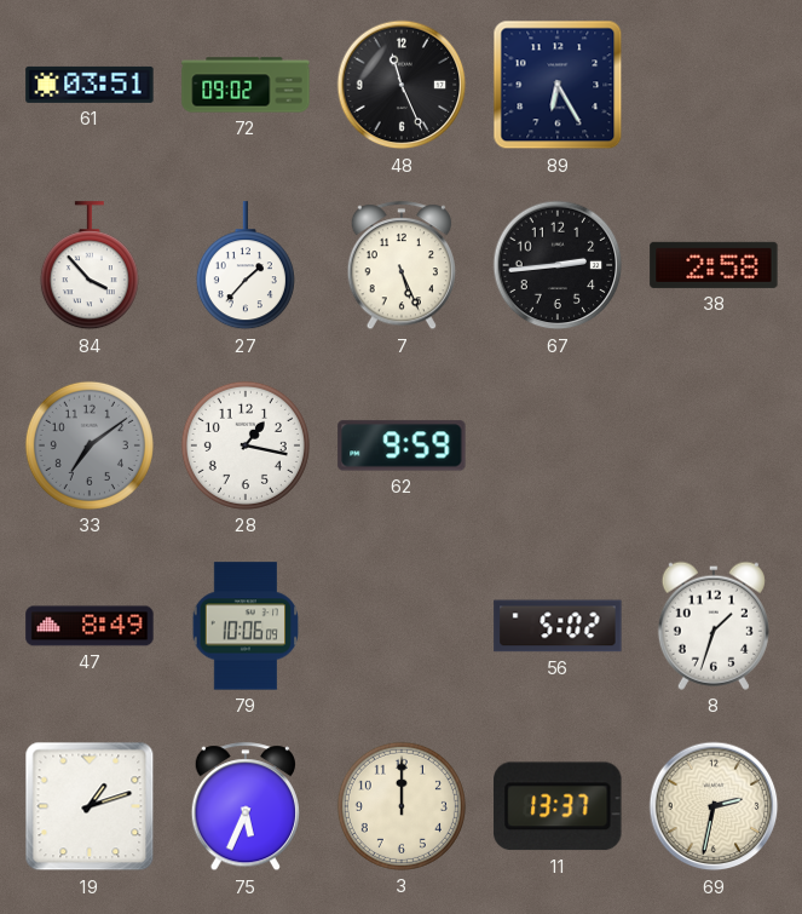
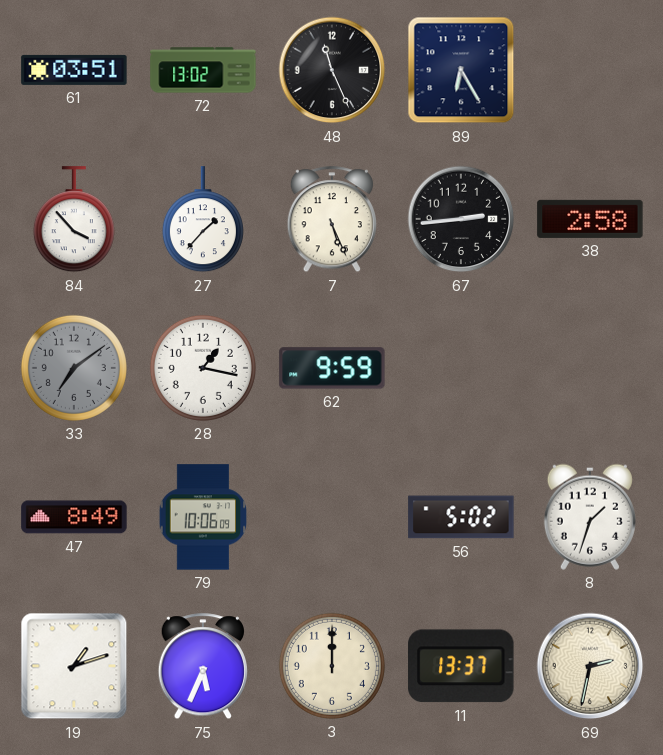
72: 09:02 -> 13:02
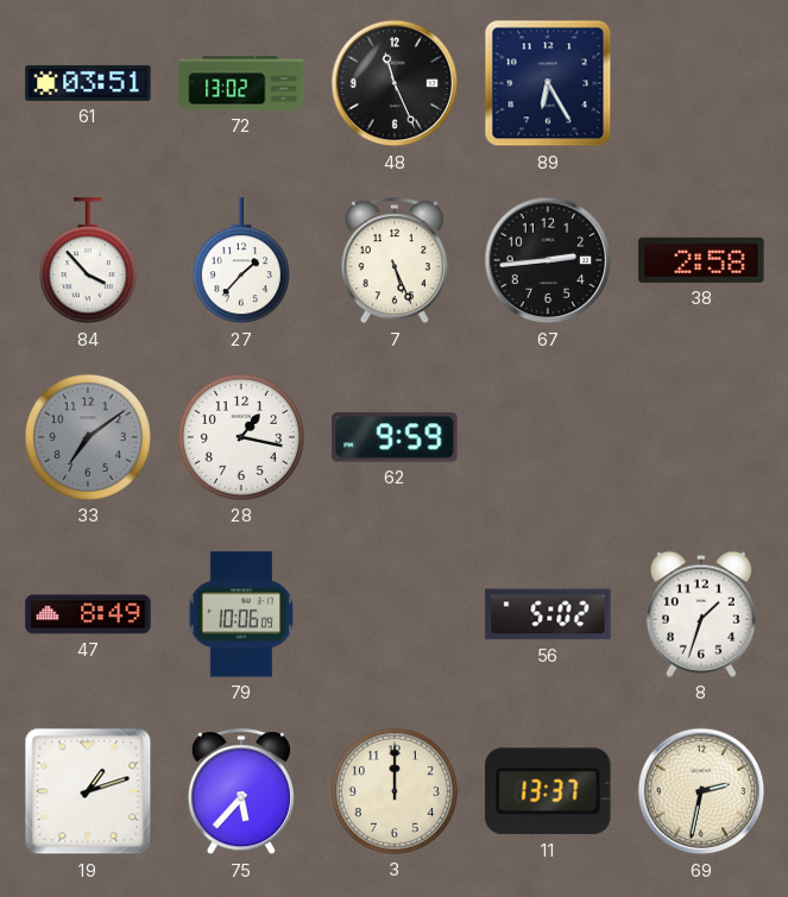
75: 5:34 -> 5:37
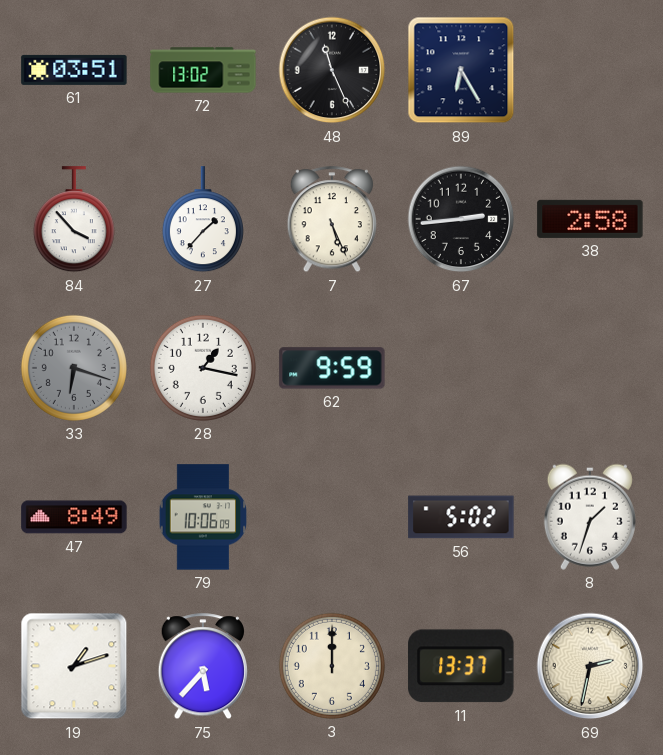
33: 7:09 -> 6:18
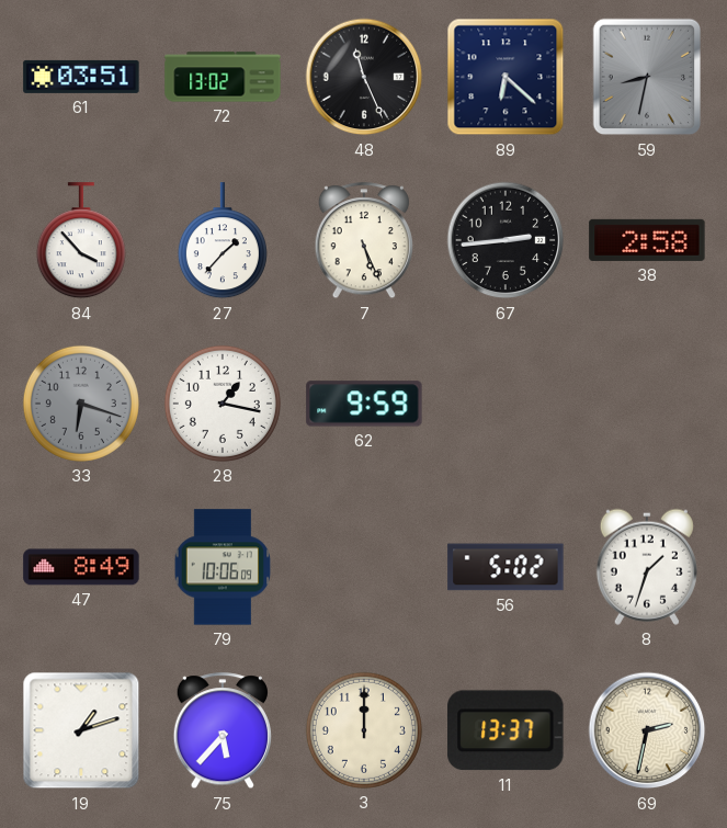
89: 6:25 -> 6:22
59: none -> 8:32
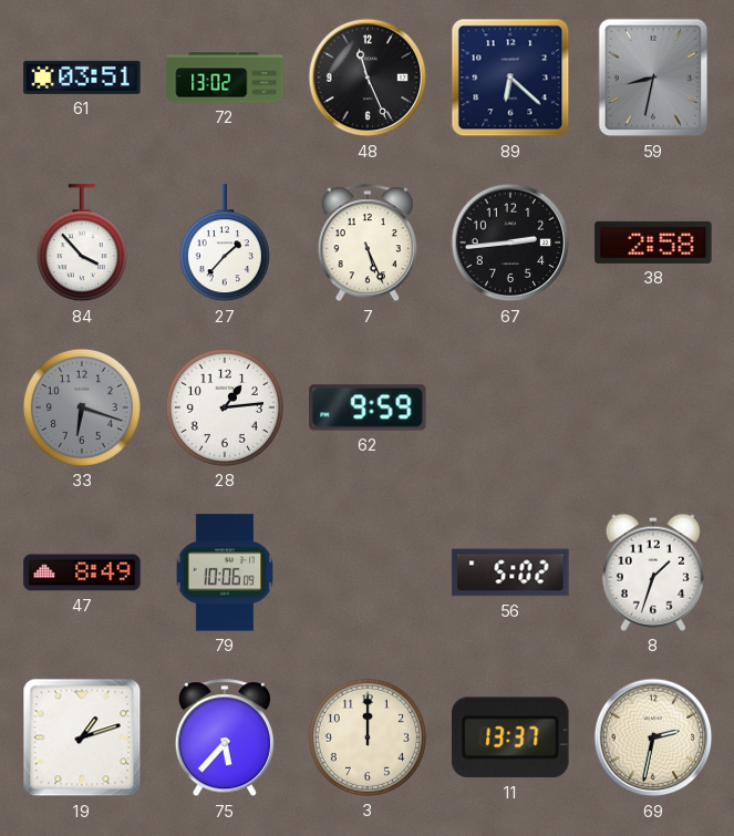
28: 1:17 -> 1:14
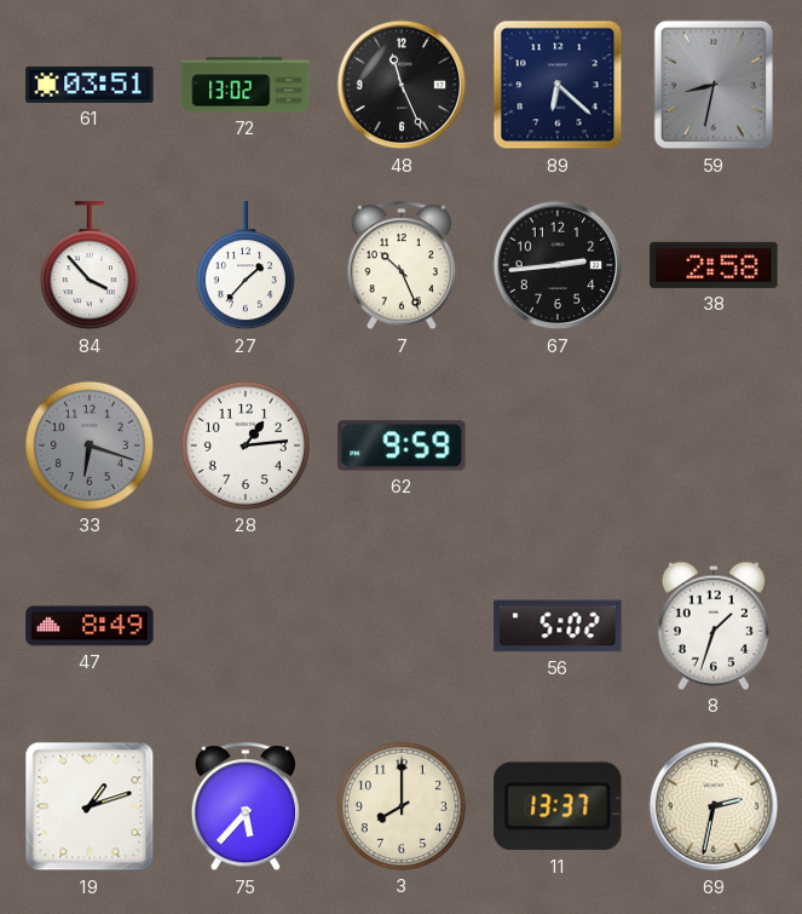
7: 5:26 -> 10:26
79: 10:06 -> none
3: 12:00 -> 8:00
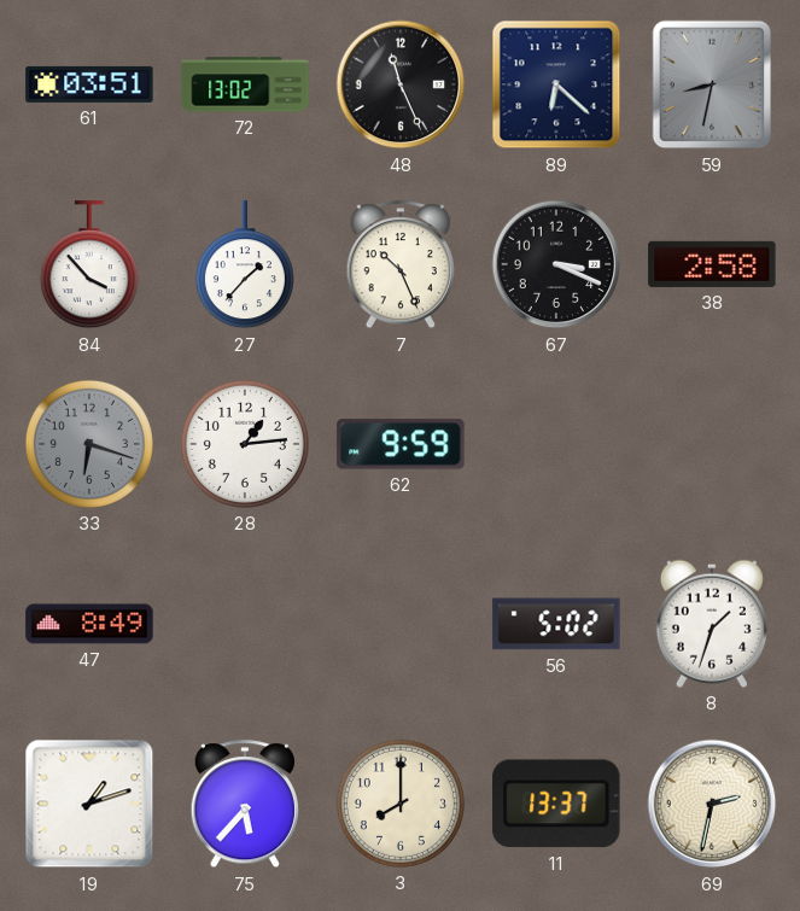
67: 2:44 -> 3:19
